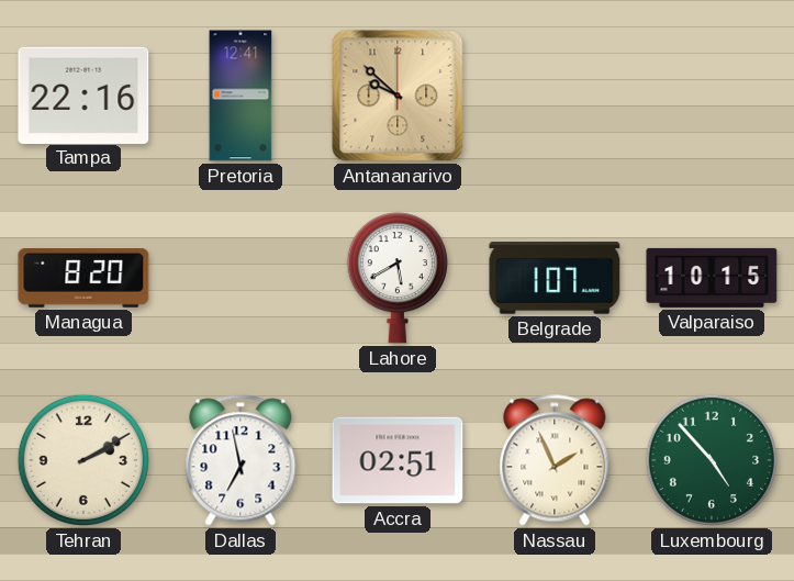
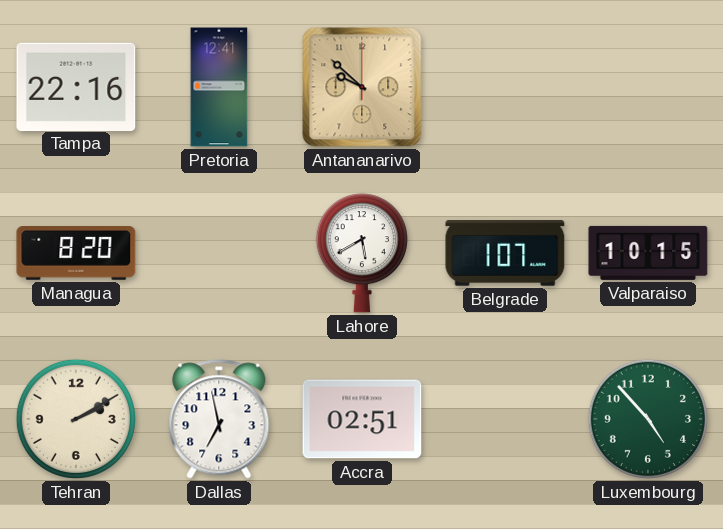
Nassau: 1:56 -> none
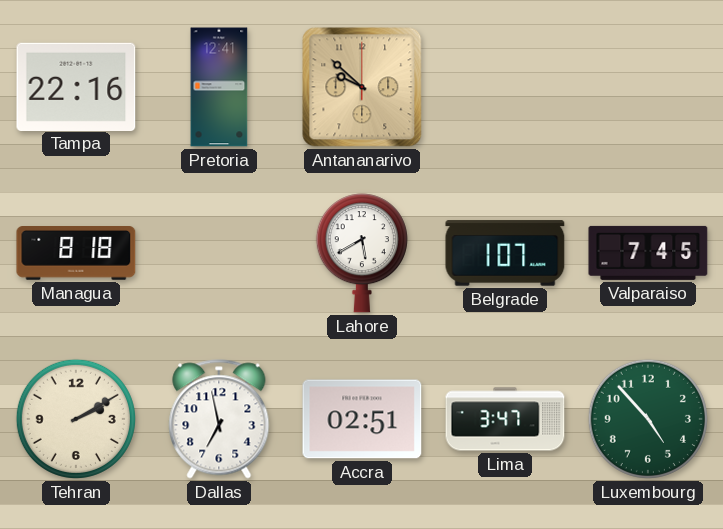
Managua: 8:20 -> 8:18
Valparaiso: 10:15 -> 7:45
Lima: none -> 3:47
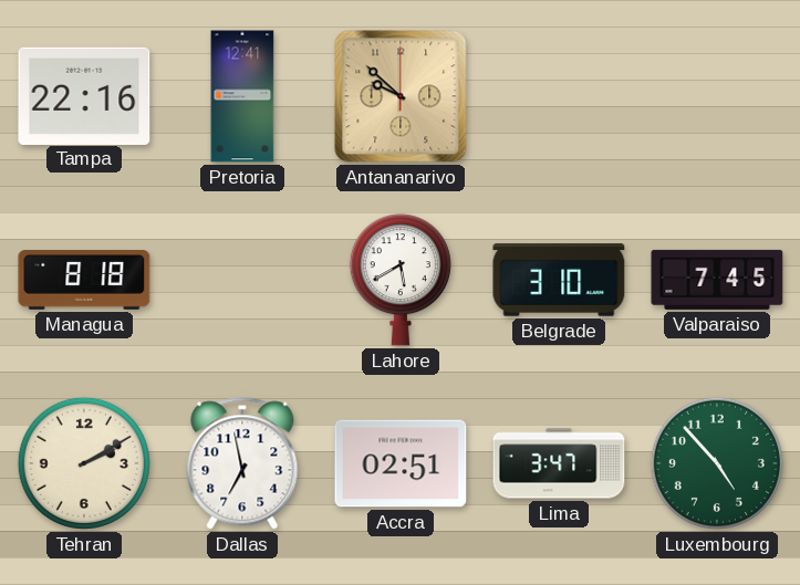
Belgrade: 1:07 -> 3:10
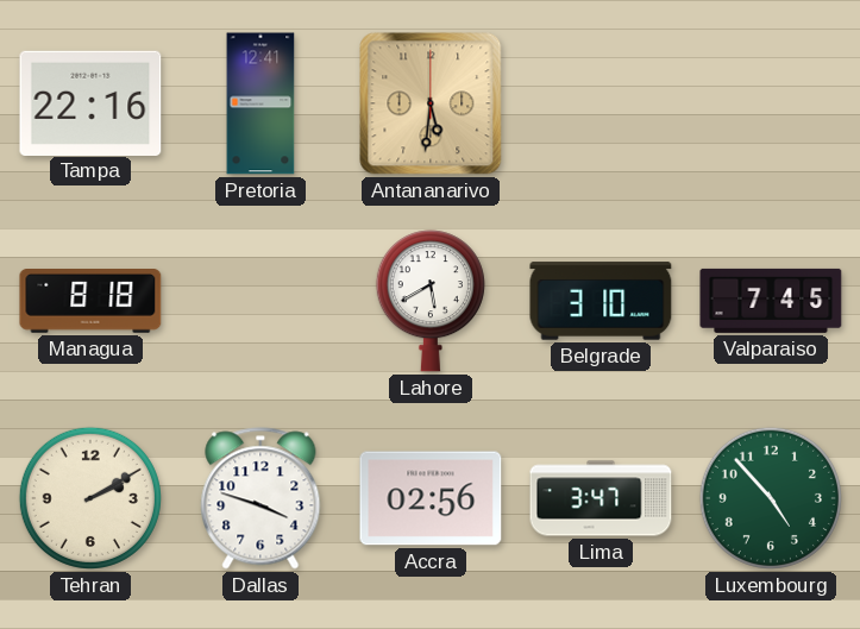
Antananarivo: 9:52 -> 5:31
Dallas: 6:58 -> 3:48
Accra: 02:51 -> 02:56
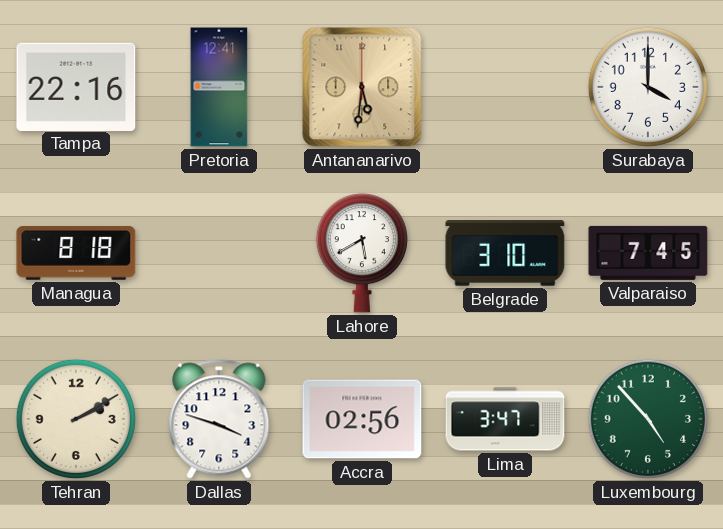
Surabaya: none -> 4:00
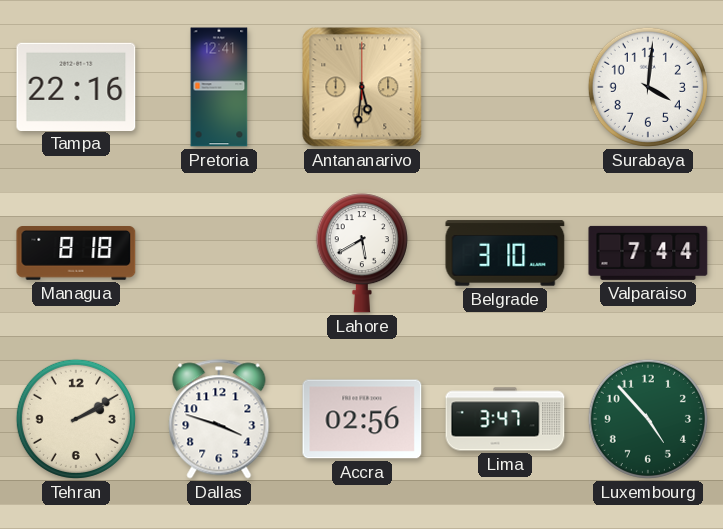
Surabaya: 4:00 -> 4:01
Valparaiso: 7:45 -> 7:44
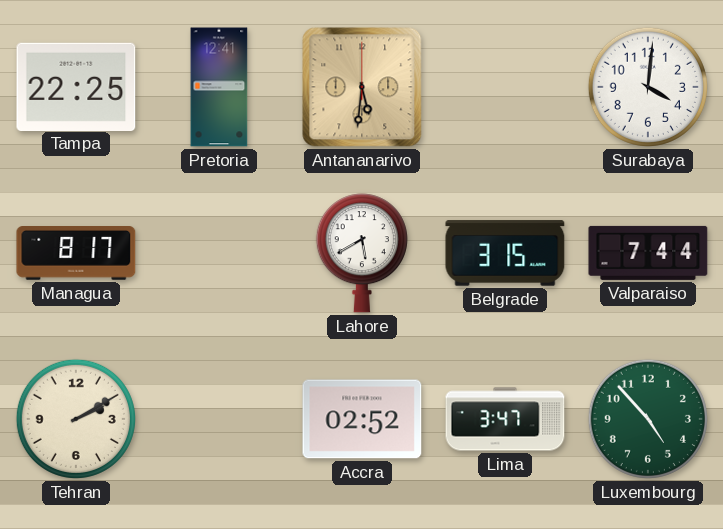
Tampa: 22:16 -> 22:25
Managua: 8:18 -> 8:17
Belgrade: 3:10 -> 3:15
Dallas: 3:48 -> none
Accra: 02:56 -> 02:52
